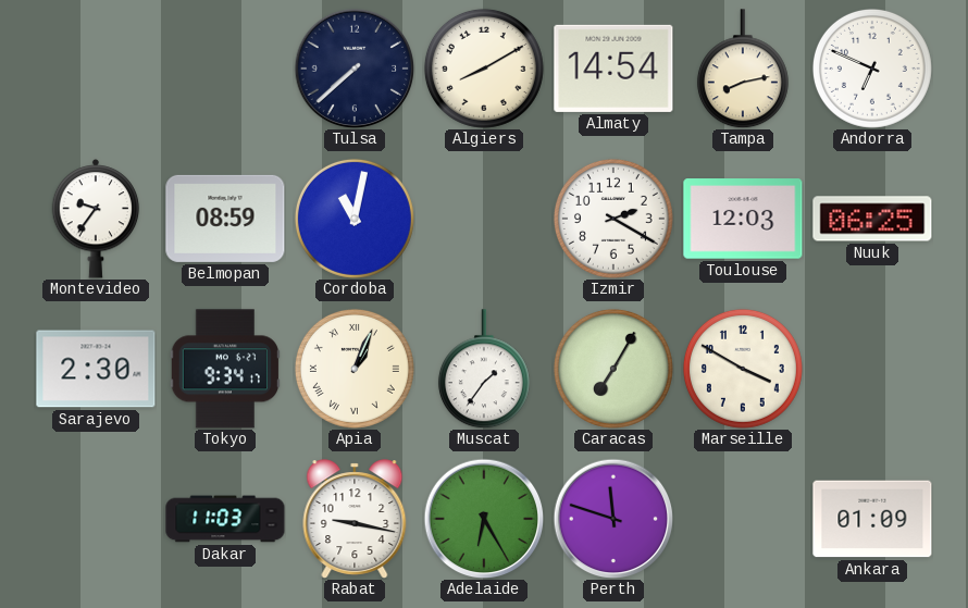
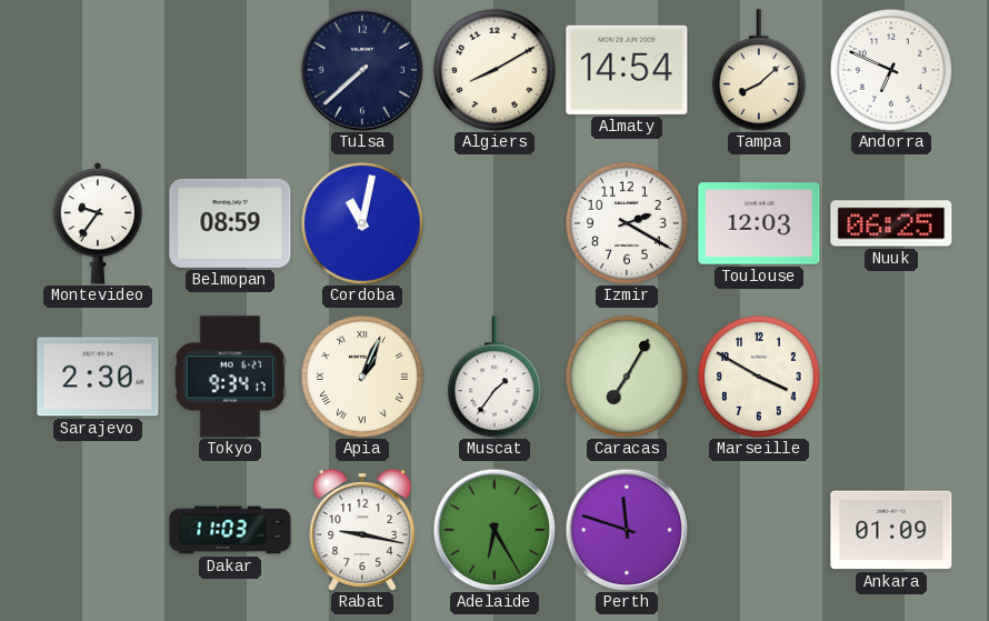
Tampa: 8:13 -> 8:08
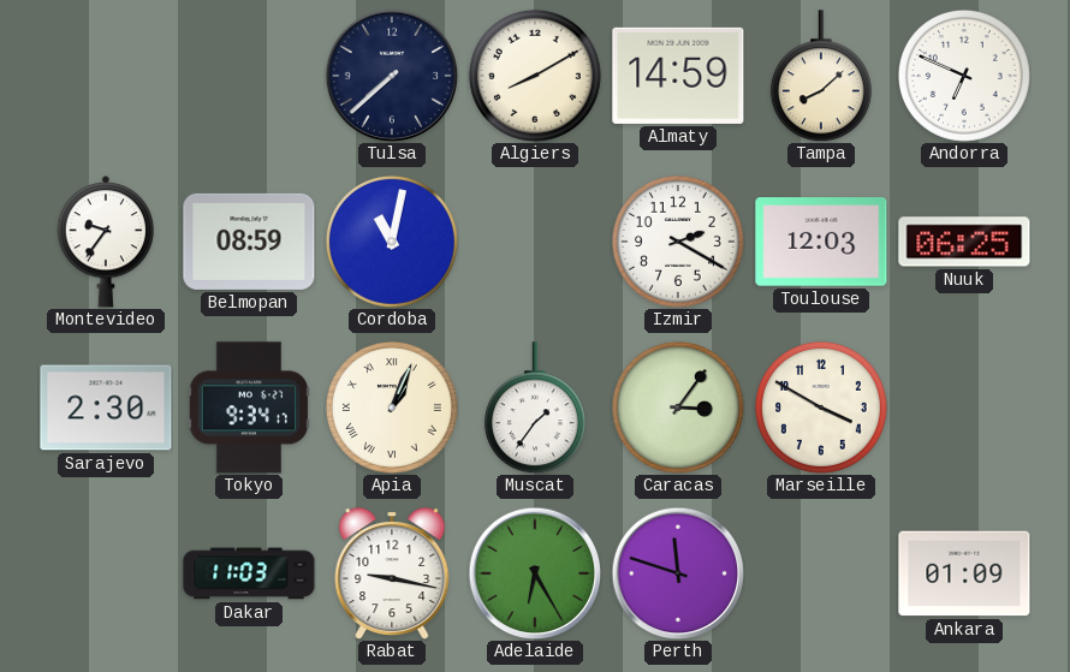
Almaty: 14:54 -> 14:59
Caracas: 7:05 -> 3:06
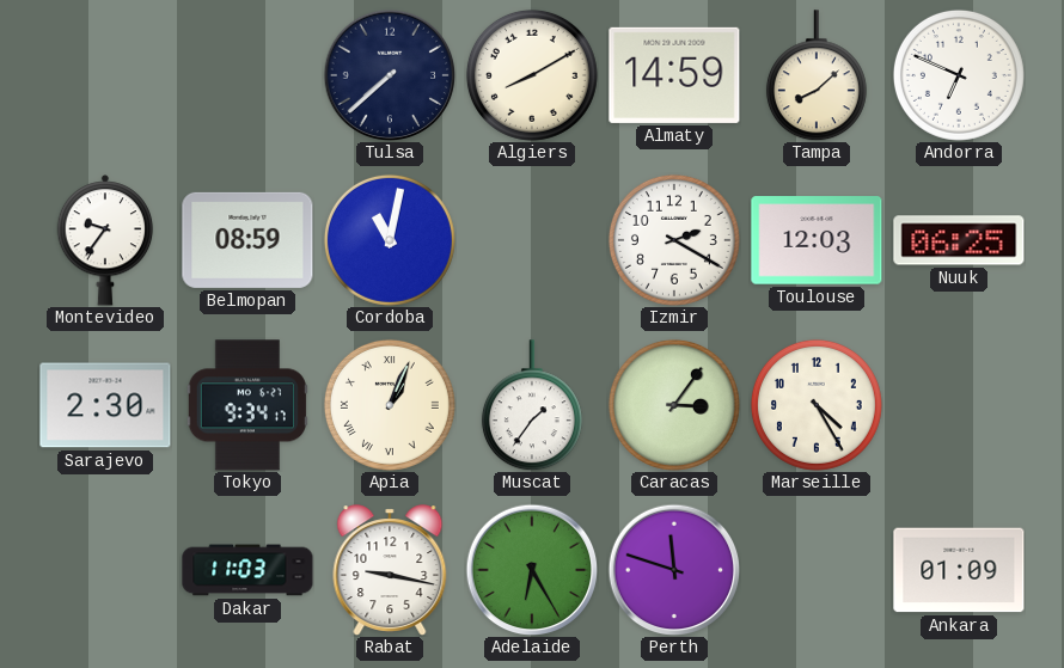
Marseille: 3:50 -> 4:25
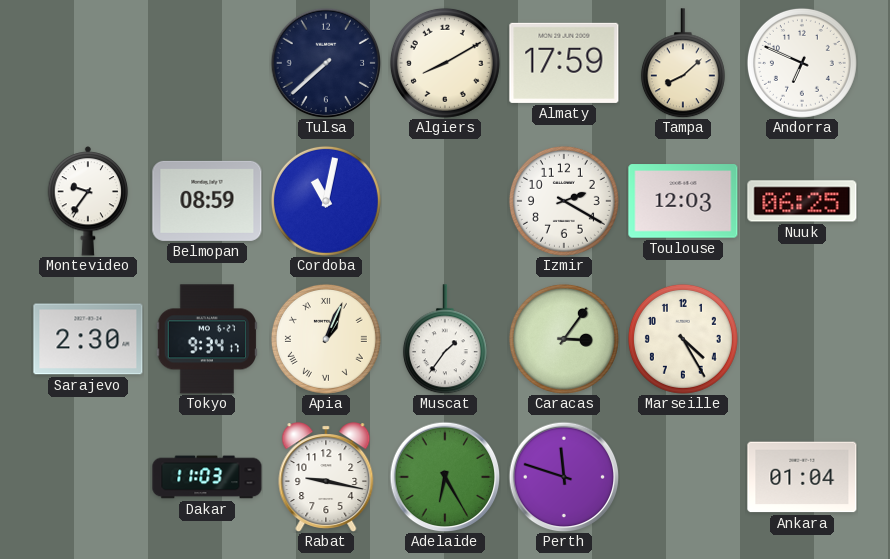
Almaty: 14:59 -> 17:59
Ankara: 01:09 -> 01:04
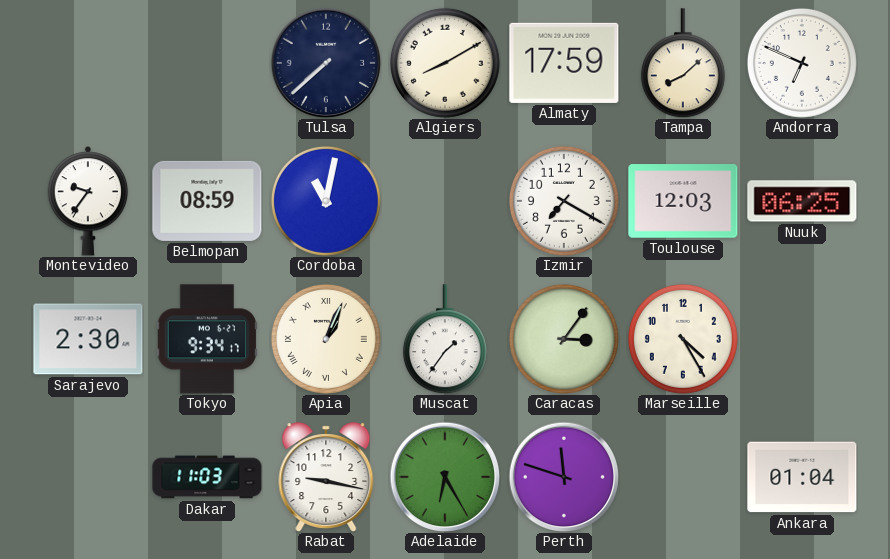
Izmir: 2:20 -> 7:20
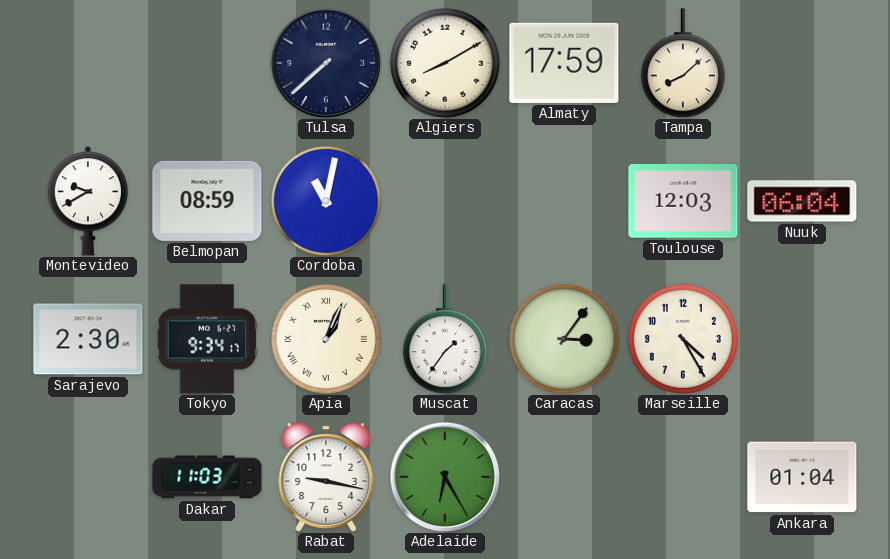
Andorra: 6:49 -> none
Montevideo: 9:36 -> 9:40
Izmir: 7:20 -> none
Nuuk: 06:25 -> 06:04
Perth: 11:48 -> none
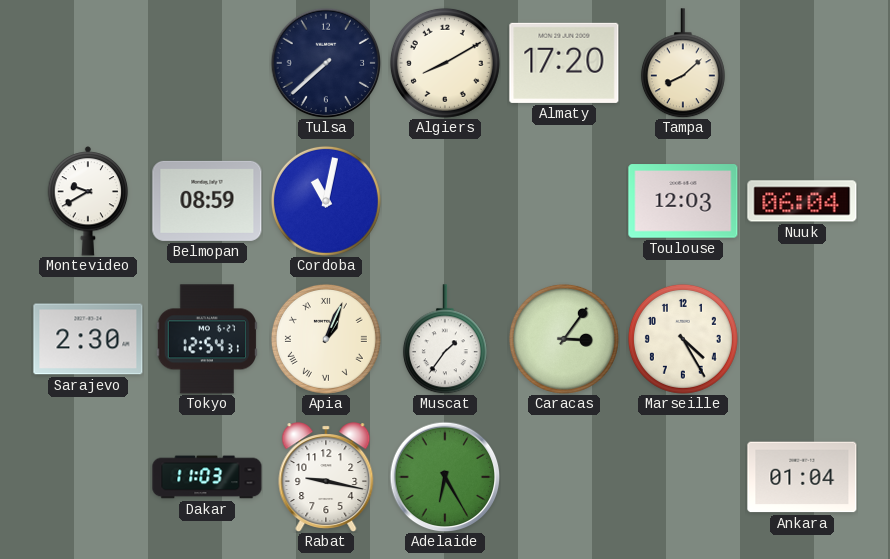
Almaty: 17:59 -> 17:20
Tokyo: 9:34 -> 12:54
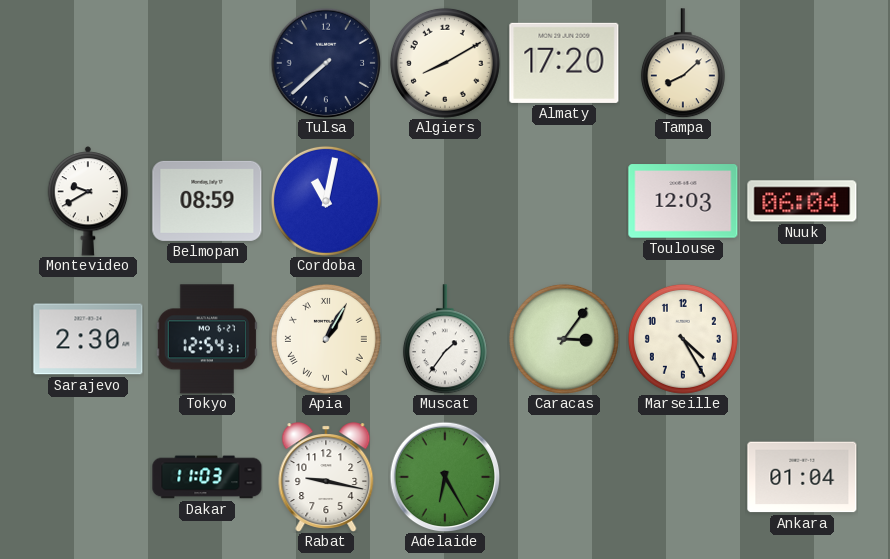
Apia: 1:04 -> 1:05
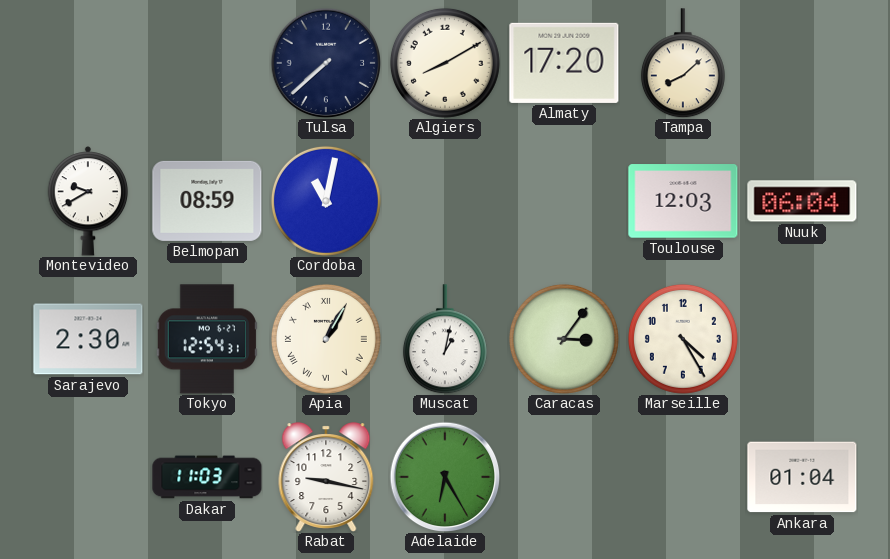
Muscat: 1:36 -> 1:02
